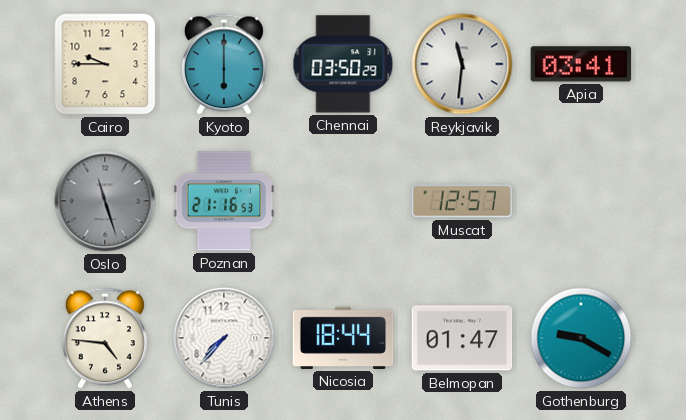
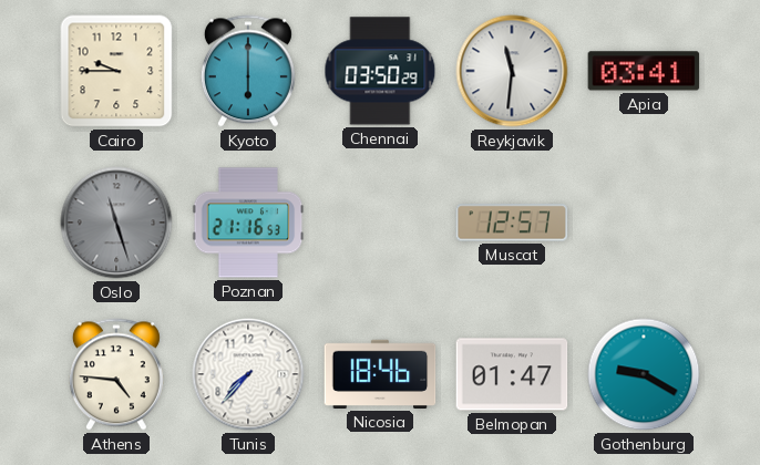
Nicosia: 18:44 -> 18:46
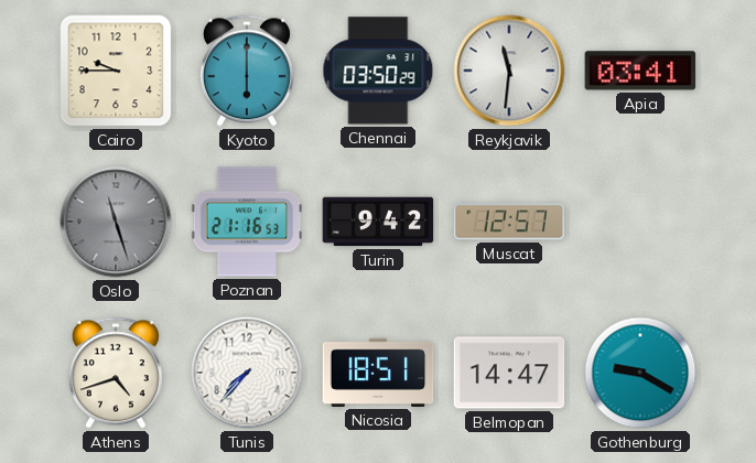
Turin: none -> 9:42
Athens: 4:46 -> 4:42
Nicosia: 18:46 -> 18:51
Belmopan: 01:47 -> 14:47
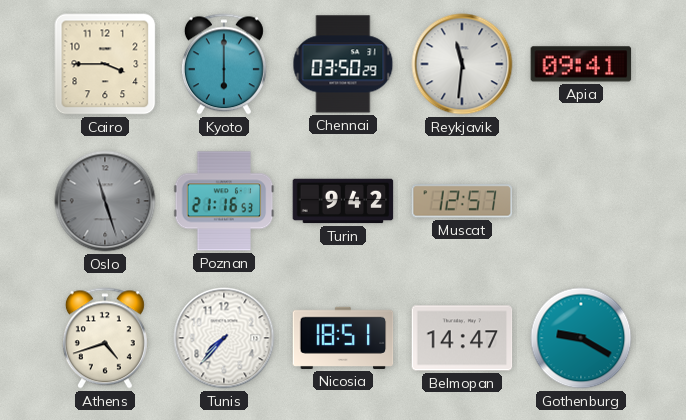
Cairo: 9:45 -> 3:45
Apia: 03:41 -> 09:41
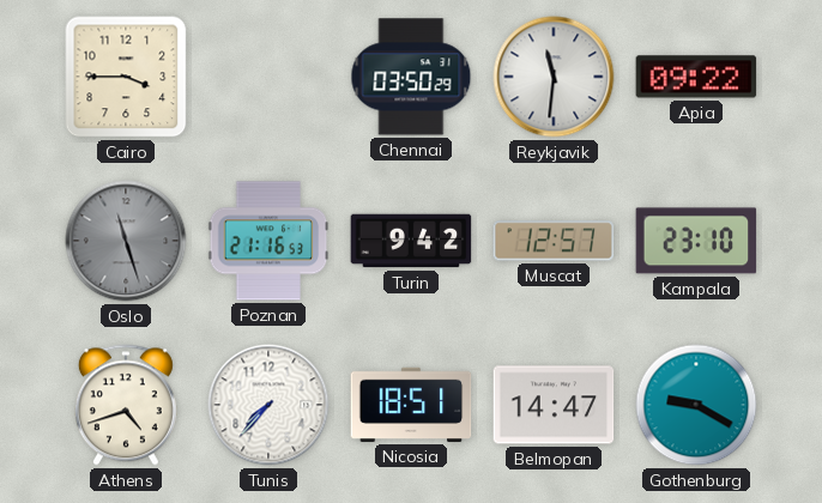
Kyoto: 6:00 -> none
Apia: 09:41 -> 09:22
Kampala: none -> 23:10
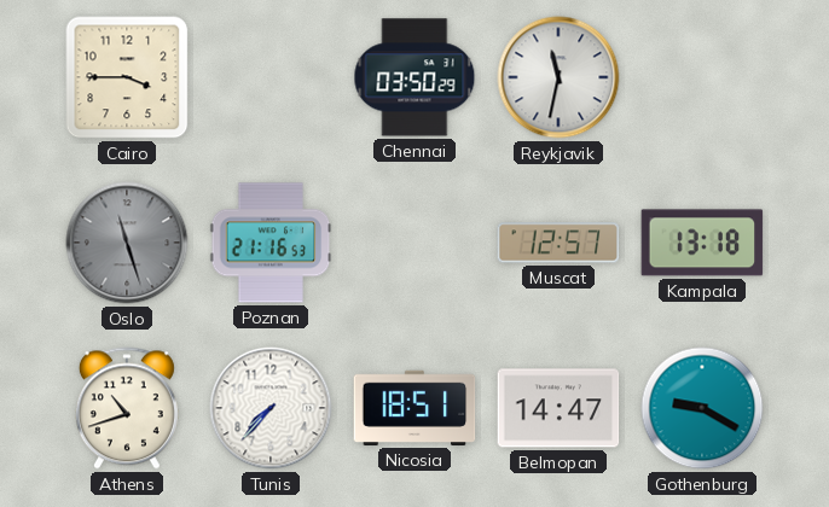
Reykjavik: 11:31 -> 11:32
Apia: 09:22 -> none
Turin: 9:42 -> none
Kampala: 23:10 -> 13:18
Athens: 4:42 -> 10:42
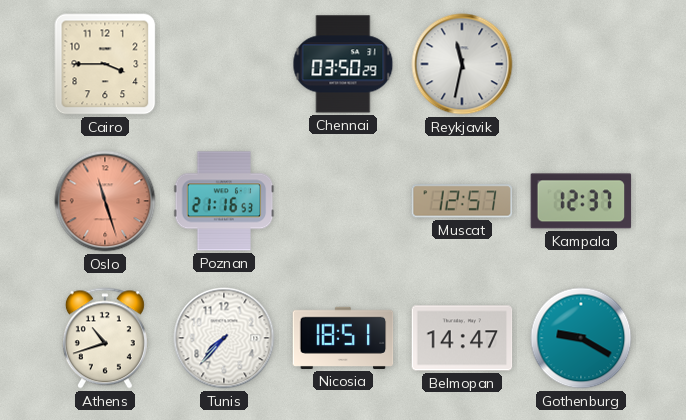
Oslo dial: grey -> salmon
Kampala: 13:18 -> 12:37
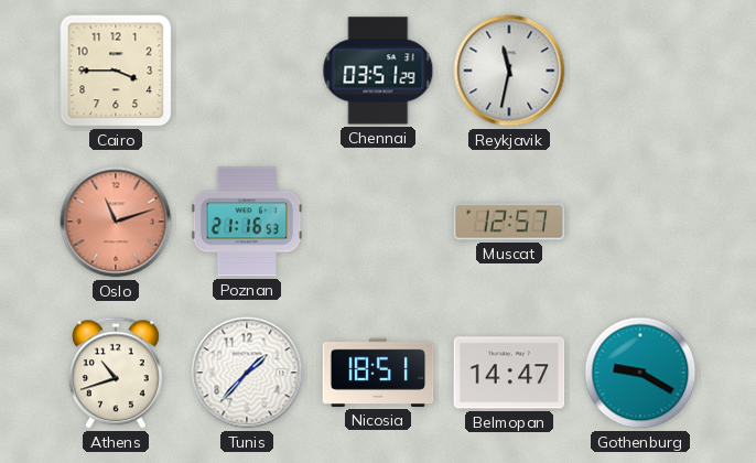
Chennai: 03:50 -> 03:51
Oslo: 11:27 -> 11:12
Kampala: 12:37 -> none
Tunis: 7:37 -> 1:37
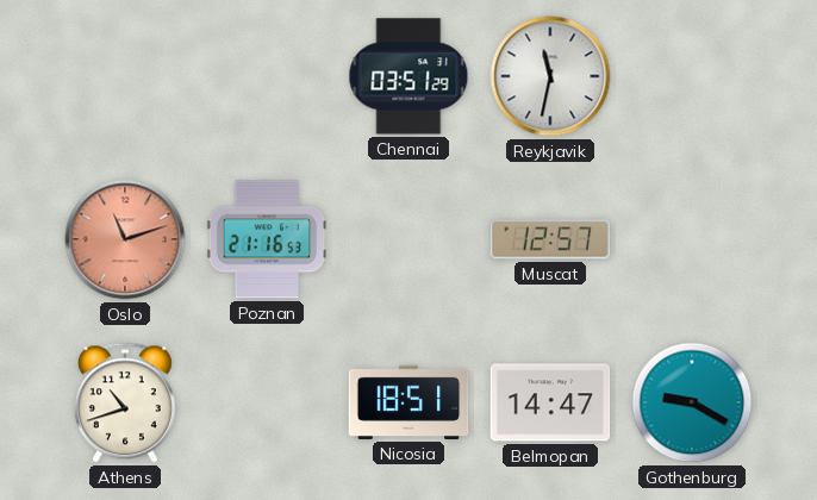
Cairo: 3:45 -> none
Tunis: 1:37 -> none
